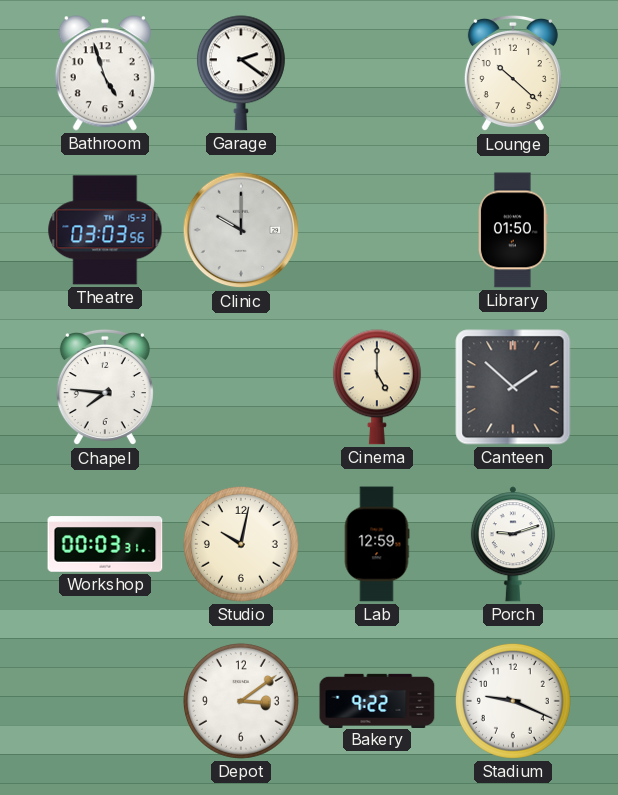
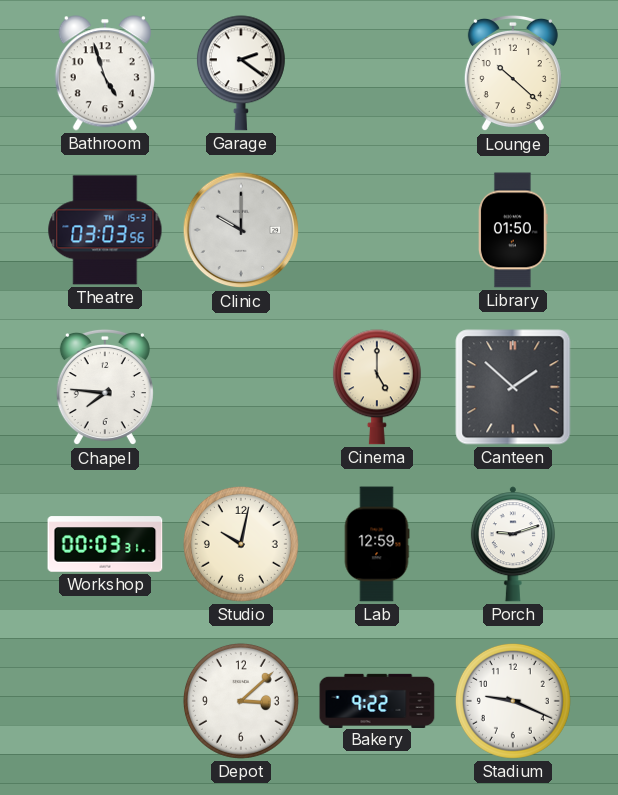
Depot: 3:09 -> 3:08
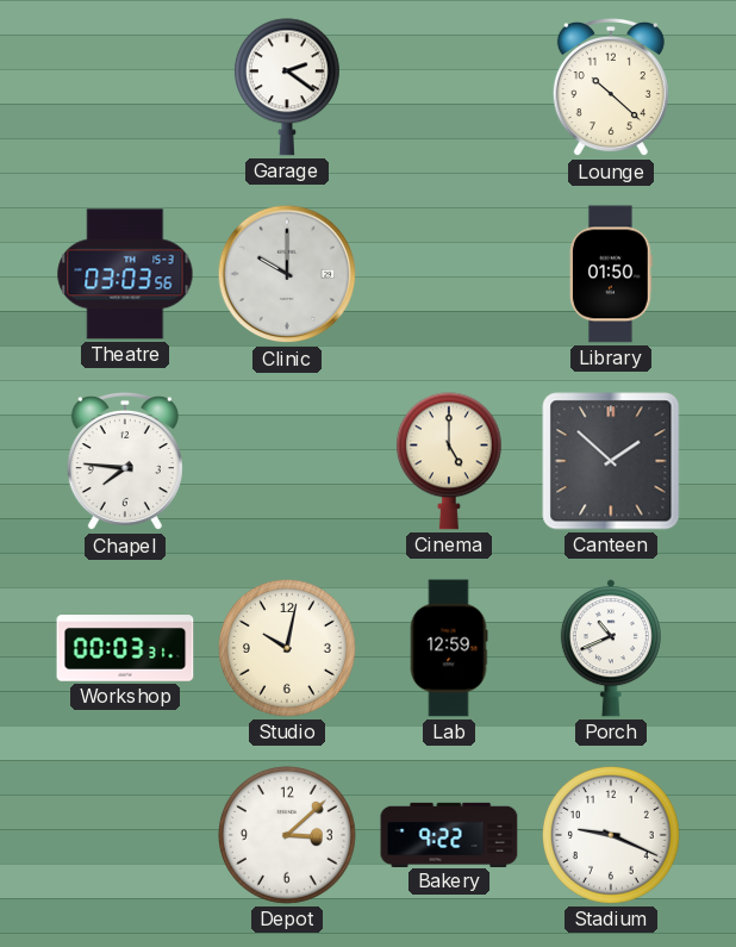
Bathroom: 4:57 -> none
Porch: 9:12 -> 10:41
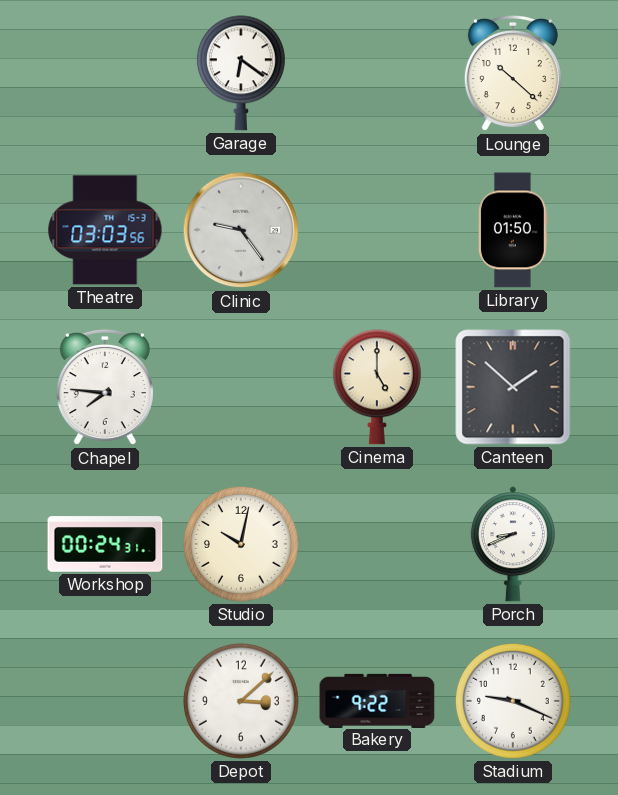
Garage: 2:21 -> 6:21
Clinic: 10:00 -> 9:24
Workshop: 00:03 -> 00:24
Lab: 12:59 -> none
Porch: 10:41 -> 8:41
